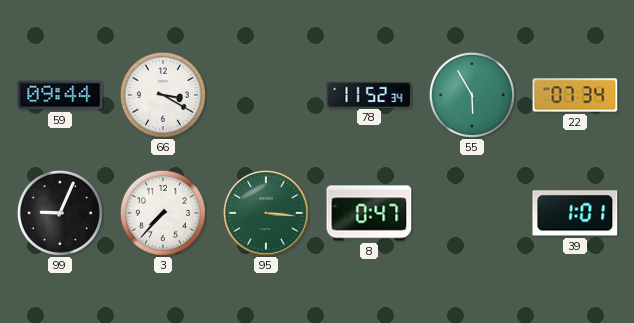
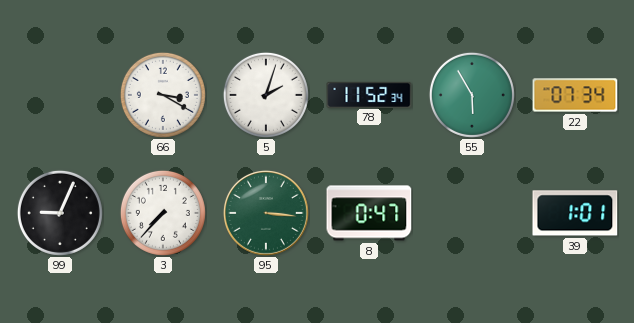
59: 09:44 -> none
5: none -> 2:03
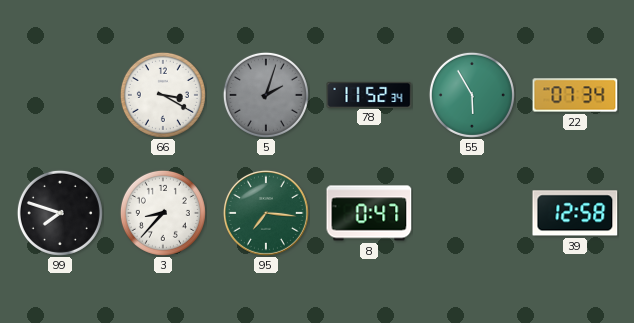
5 dial: white -> grey
99: 9:04 -> 7:48
3: 7:37 -> 8:37
95: 3:16 -> 7:16
39: 1:01 -> 12:58
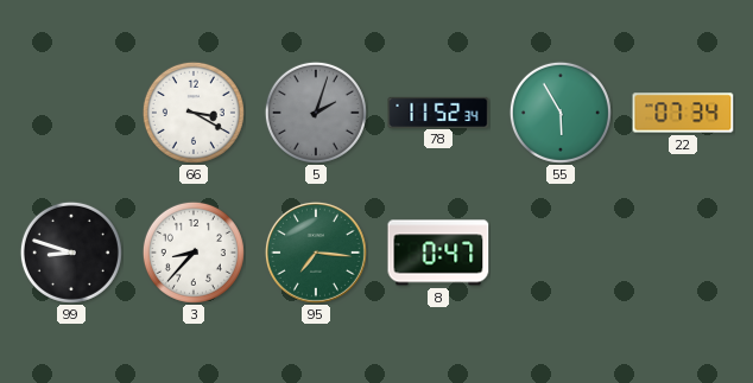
99: 7:48 -> 8:48
39: 12:58 -> none
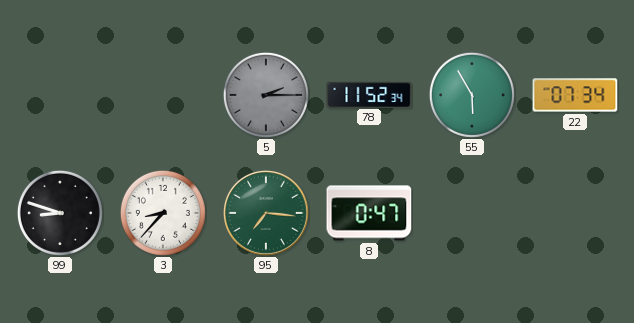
66: 3:20 -> none
5: 2:03 -> 2:15
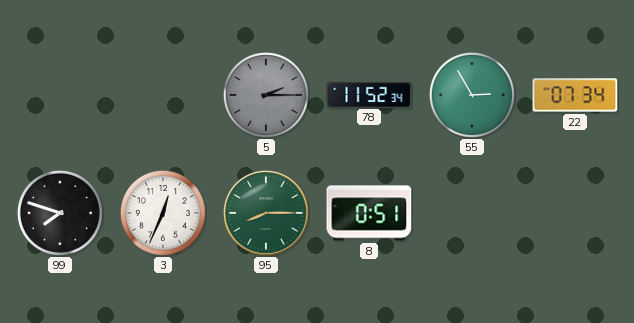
55: 5:55 -> 2:55
99: 8:48 -> 7:48
3: 8:37 -> 12:34
95: 7:16 -> 8:15
8: 0:47 -> 0:51
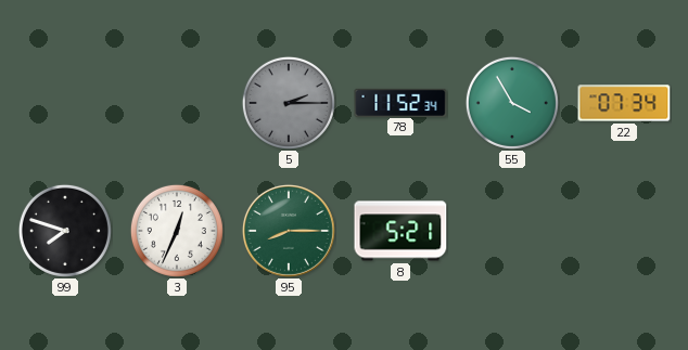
55: 2:55 -> 3:55
8: 0:51 -> 5:21
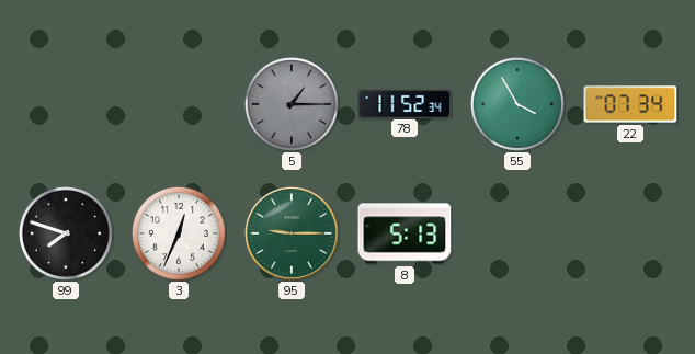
5: 2:15 -> 1:15
95: 8:15 -> 9:15
8: 5:21 -> 5:13
